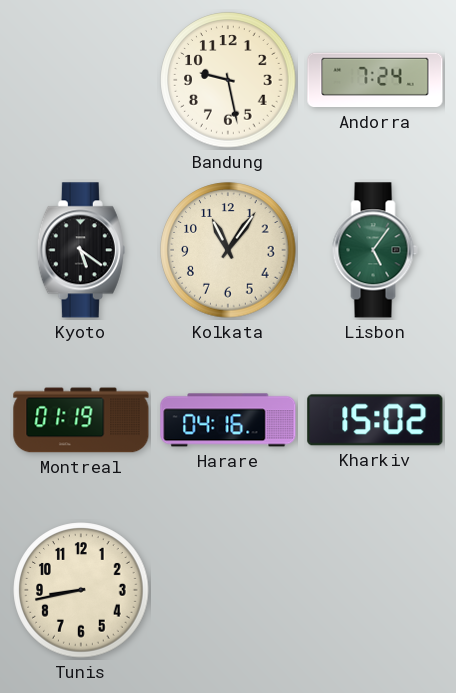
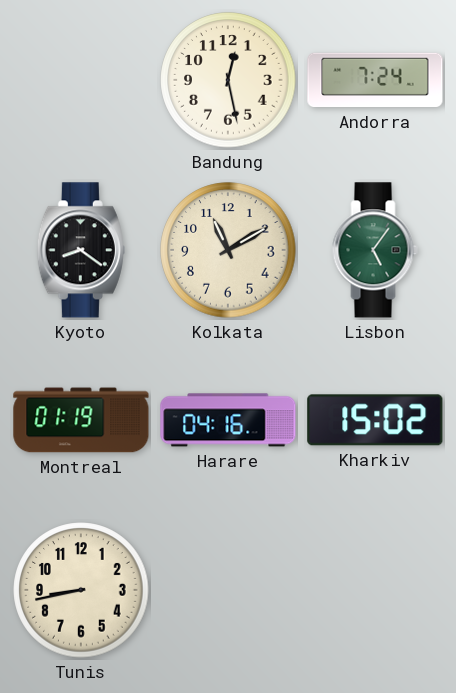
Bandung: 9:28 -> 12:28
Kyoto: 5:21 -> 8:21
Kolkata: 11:06 -> 11:10
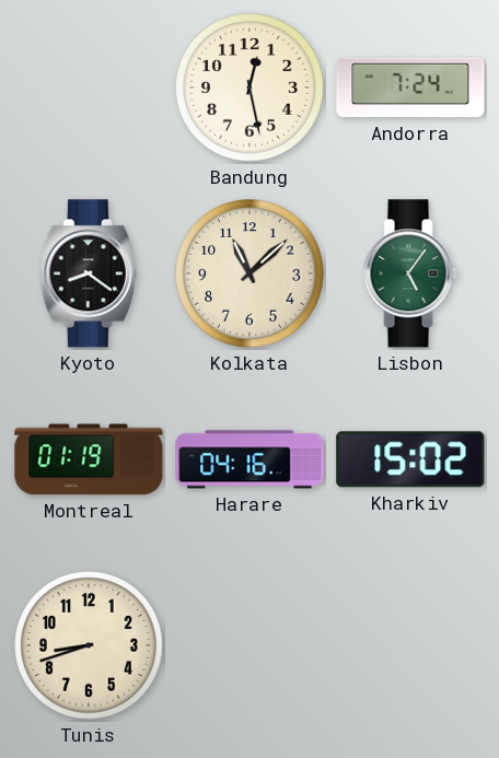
Kolkata: 11:10 -> 11:08
Tunis: 8:43 -> 8:42
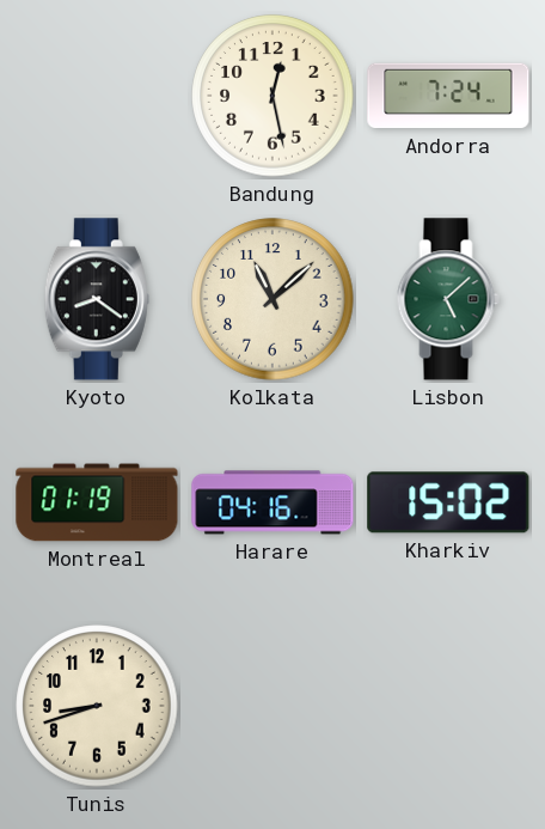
Lisbon: 5:06 -> 5:08
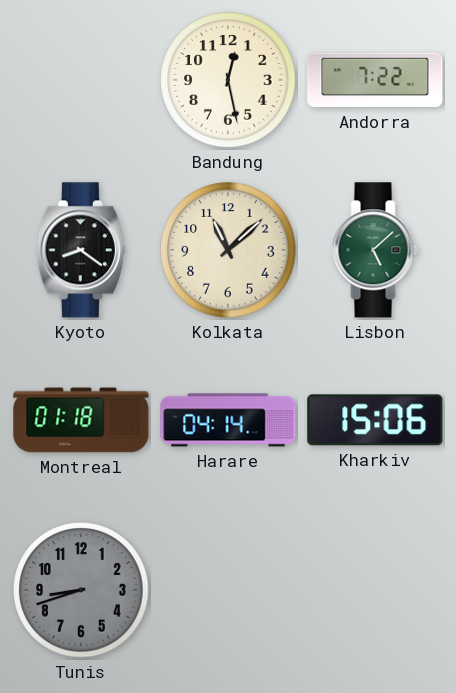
Andorra: 7:24 -> 7:22
Montreal: 01:19 -> 01:18
Harare: 04:16 -> 04:14
Kharkiv: 15:02 -> 15:06
Tunis dial: cream -> grey
